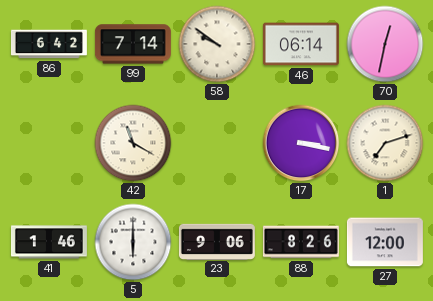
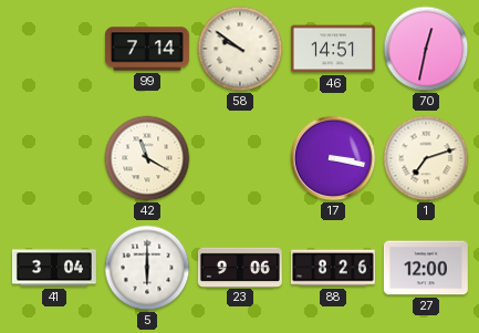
86: 6:42 -> none
46: 06:14 -> 14:51
41: 1:46 -> 3:04
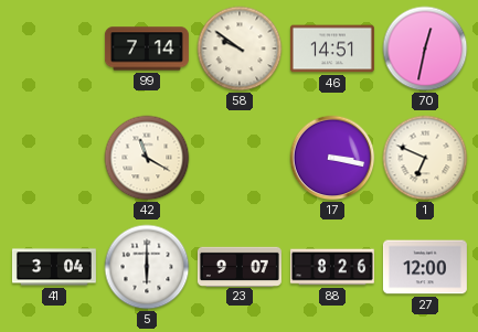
1: 7:12 -> 6:49
23: 9:06 -> 9:07
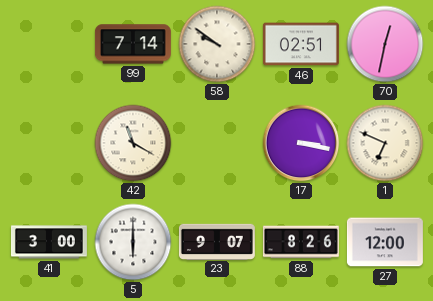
46: 14:51 -> 02:51
41: 3:04 -> 3:00
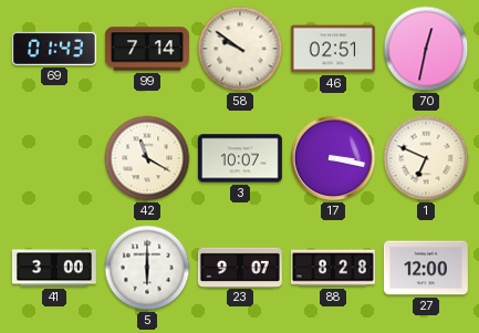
69: none -> 01:43
3: none -> 10:07
88: 8:26 -> 8:28
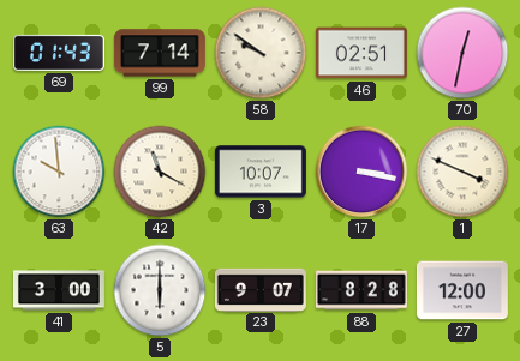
63: none -> 9:59
1: 6:49 -> 3:49
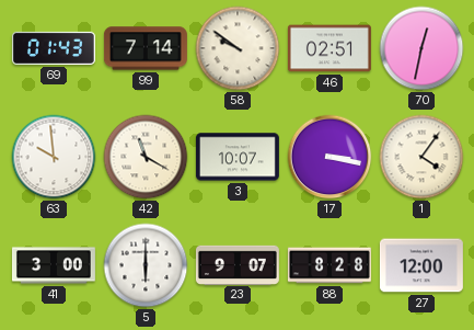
1: 3:49 -> 4:06
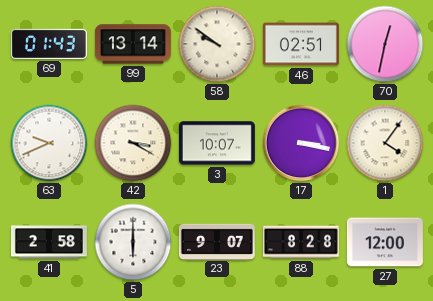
99: 7:14 -> 13:14
63: 9:59 -> 9:41
42: 11:20 -> 3:20
41: 3:00 -> 2:58
